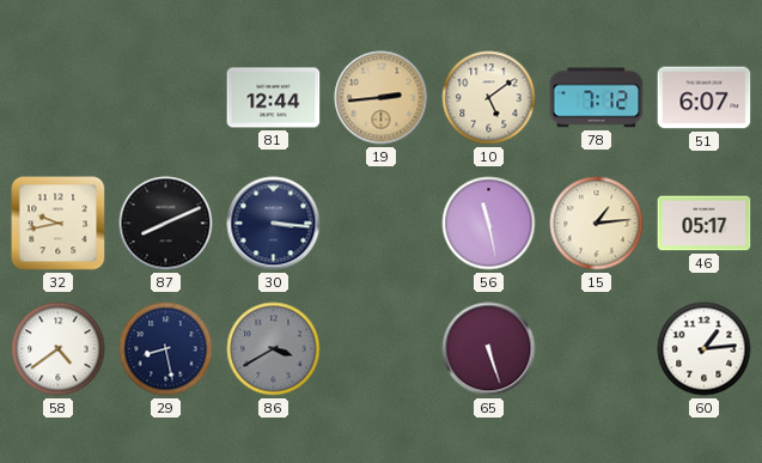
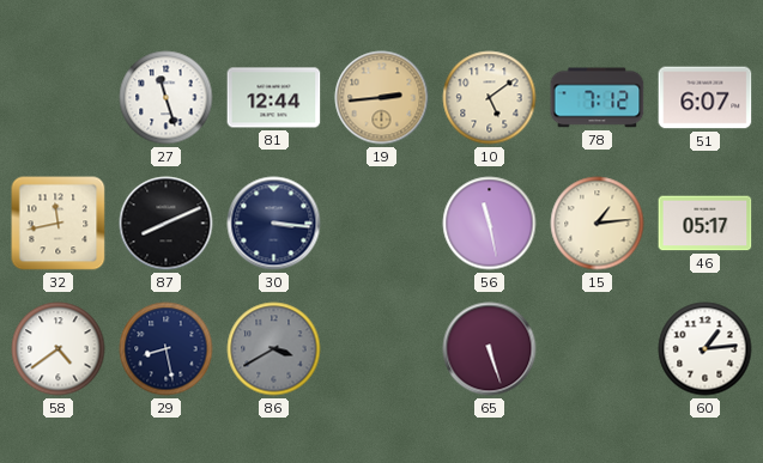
27: none -> 11:27
32: 9:43 -> 11:43
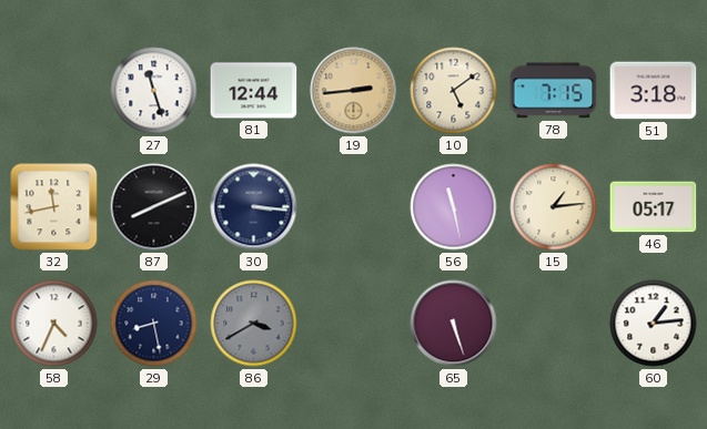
78: 7:12 -> 7:15
51: 6:07 -> 3:18
58: 4:39 -> 4:34
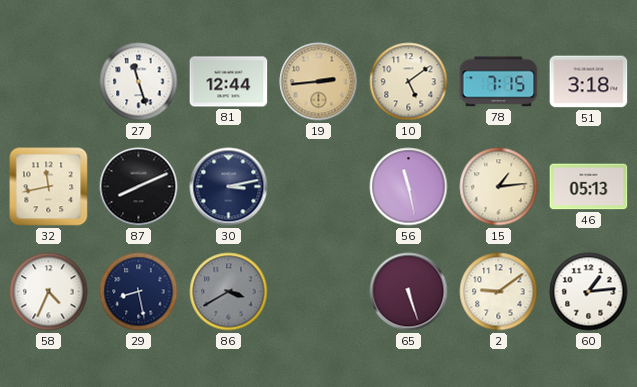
30: 3:16 -> 3:13
46: 05:17 -> 05:13
2: none -> 9:09
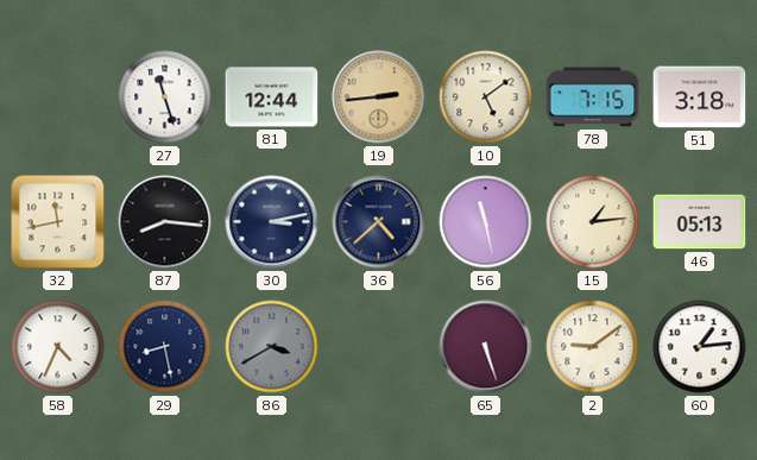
87: 8:11 -> 8:16
36: none -> 4:38
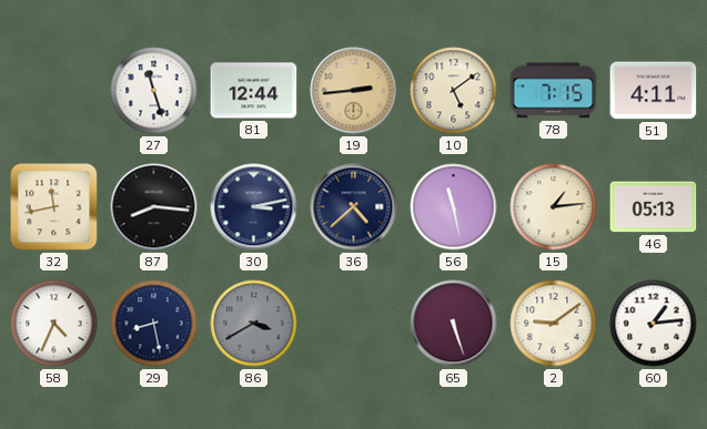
51: 3:18 -> 4:11
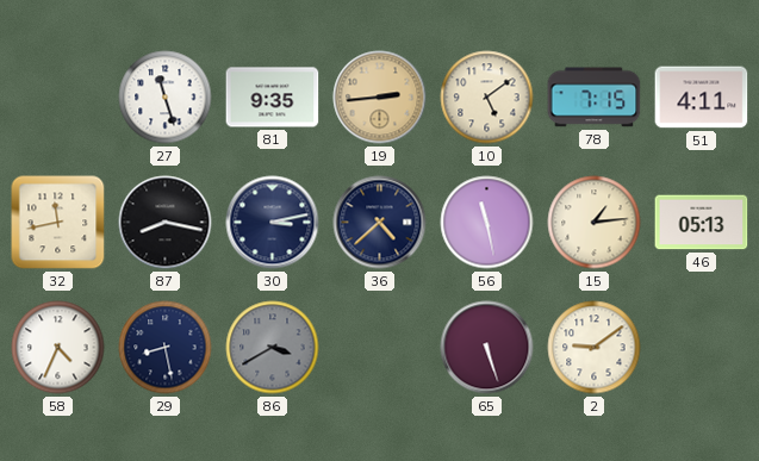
81: 12:44 -> 9:35
87: 8:16 -> 8:17
60: 1:14 -> none
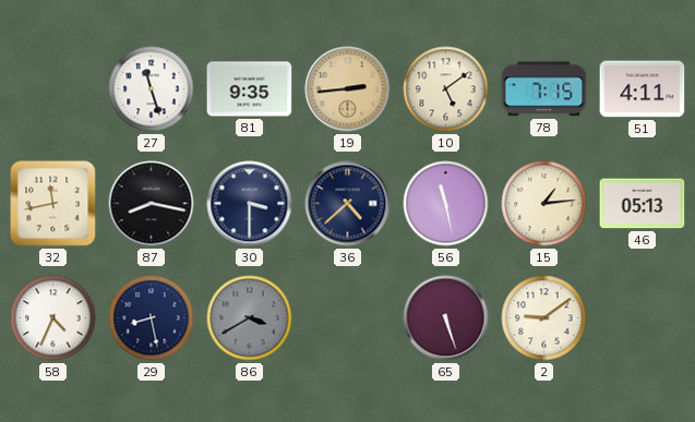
30: 3:13 -> 3:30
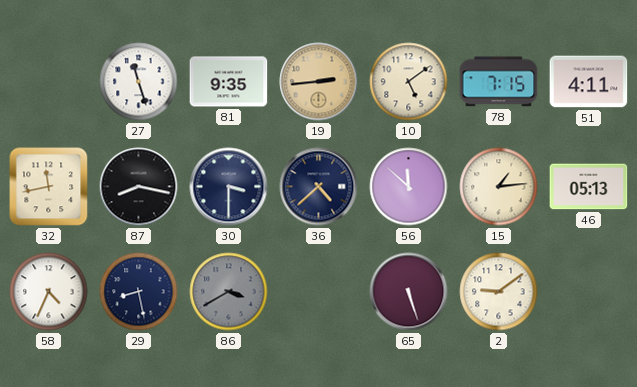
56: 11:28 -> 11:52
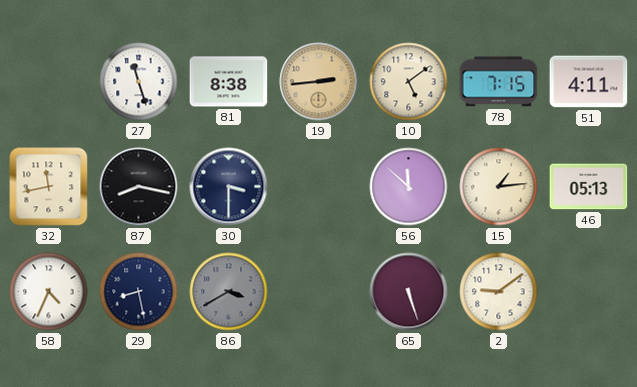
81: 9:35 -> 8:38
36: 4:38 -> none
